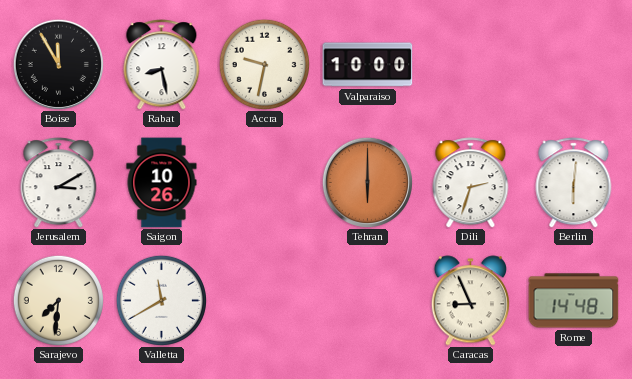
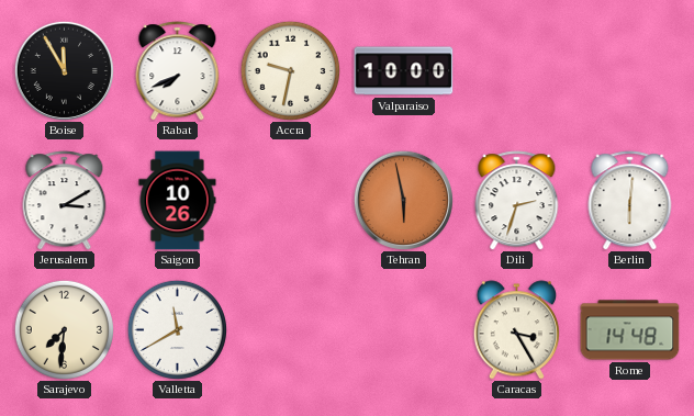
Rabat: 8:28 -> 7:41
Tehran: 6:00 -> 5:58
Caracas: 8:56 -> 3:25
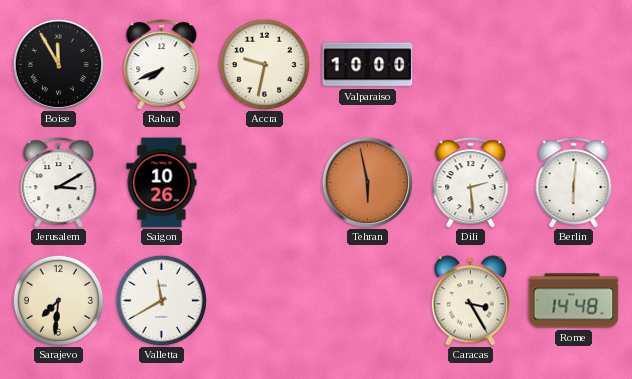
Dili: 2:33 -> 2:29
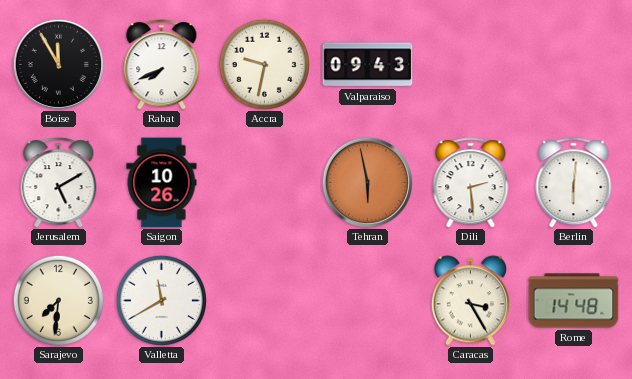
Valparaiso: 10:00 -> 09:43
Jerusalem: 3:10 -> 5:10
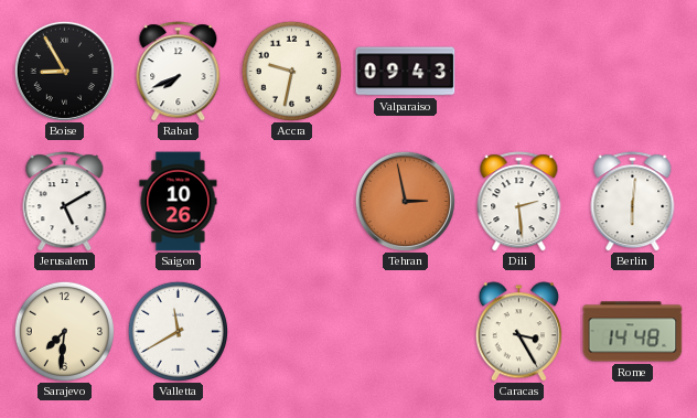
Boise: 11:55 -> 8:55
Tehran: 5:58 -> 2:58
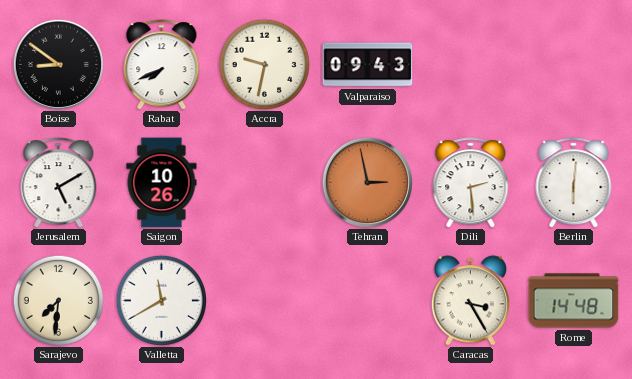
Boise: 8:55 -> 8:51
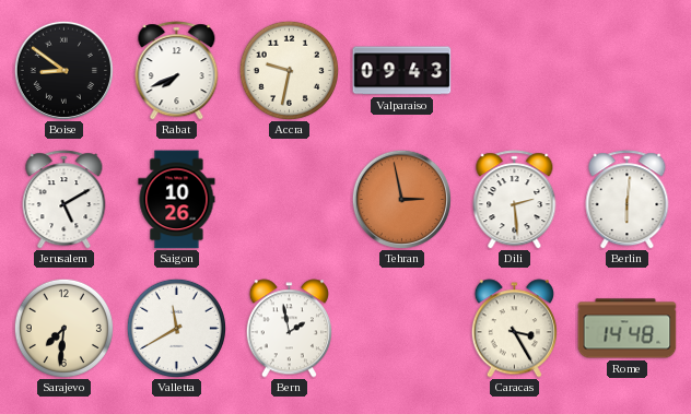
Bern: none -> 1:58
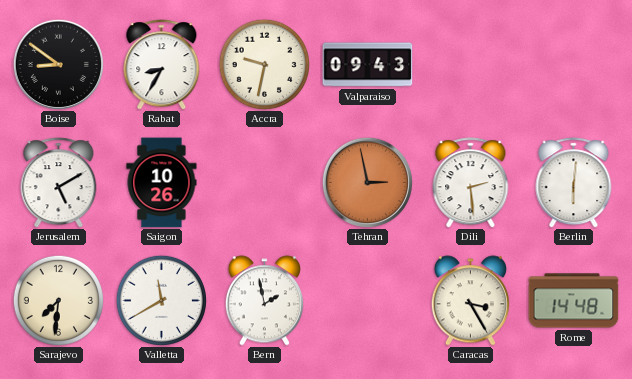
Rabat: 7:41 -> 8:35
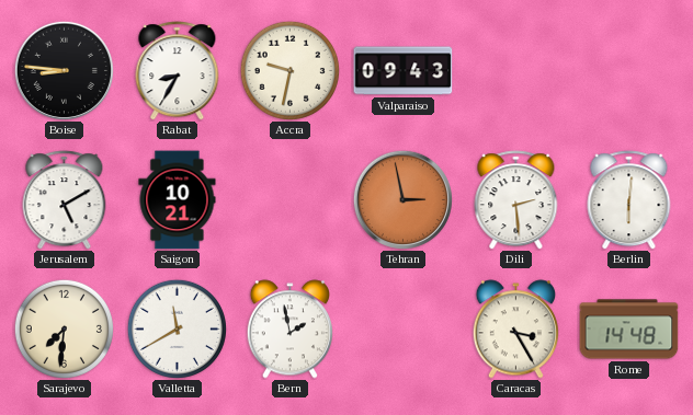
Boise: 8:51 -> 8:46
Saigon: 10:26 -> 10:21
